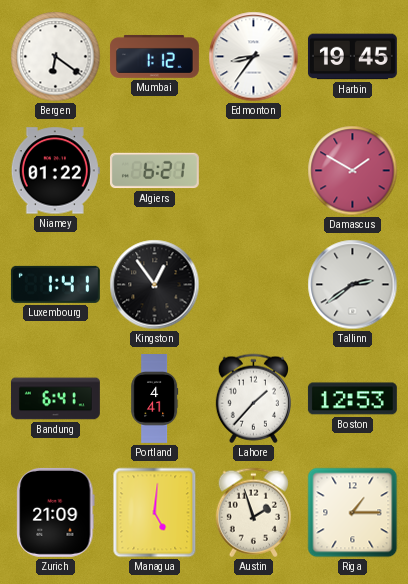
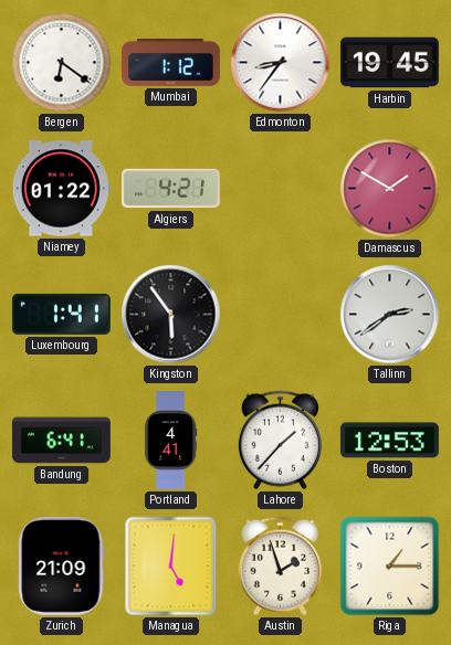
Algiers: 6:21 -> 4:21
Kingston: 12:54 -> 5:54
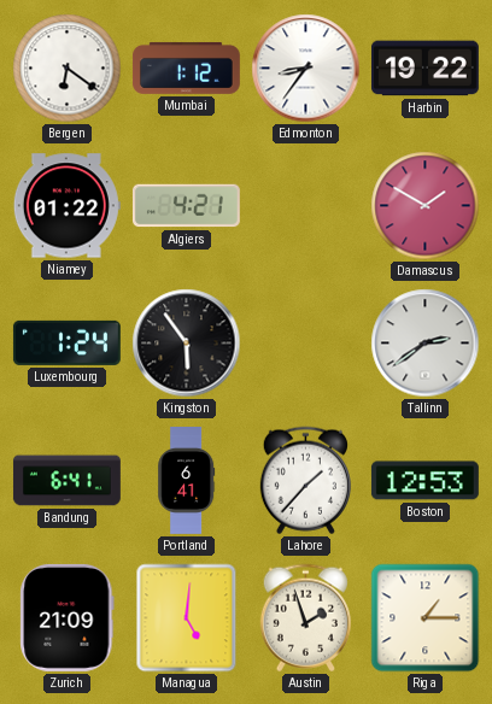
Harbin: 19:45 -> 19:22
Luxembourg: 1:41 -> 1:24
Portland: 4:41 -> 6:41
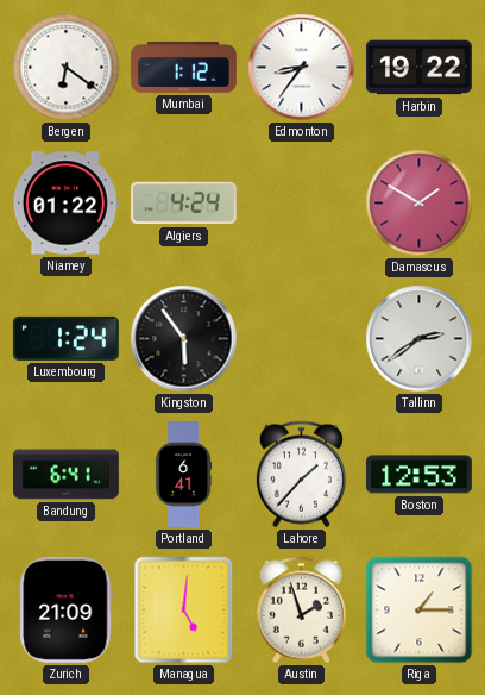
Algiers: 4:21 -> 4:24
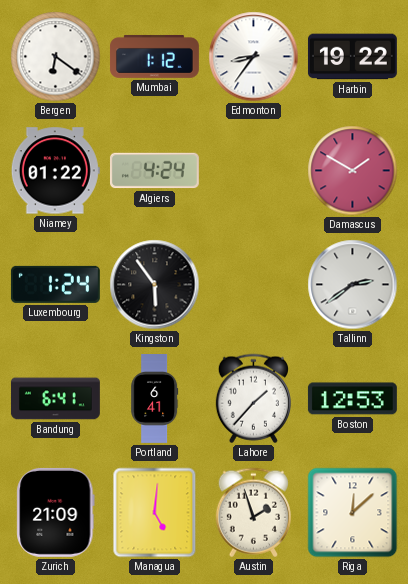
Riga: 1:15 -> 12:08
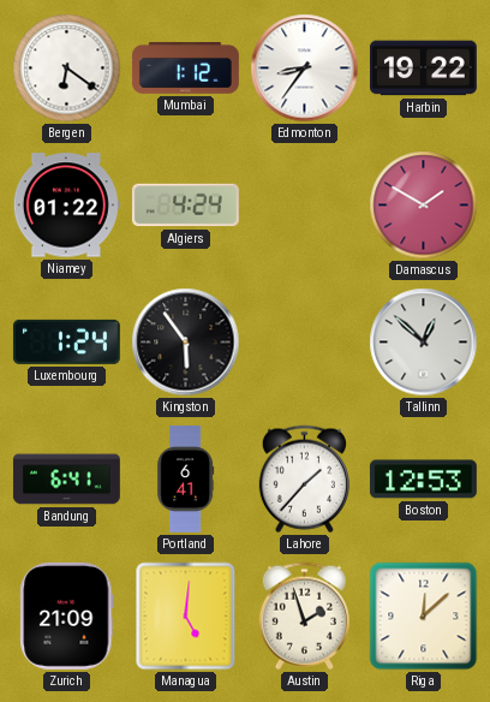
Tallinn: 2:39 -> 12:52
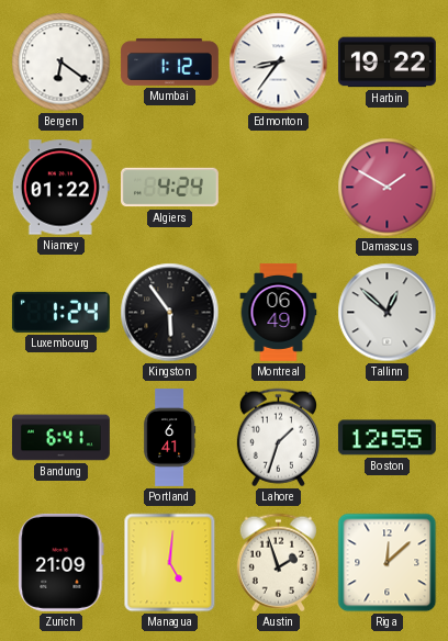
Montreal: none -> 06:49
Lahore: 1:37 -> 1:33
Boston: 12:53 -> 12:55
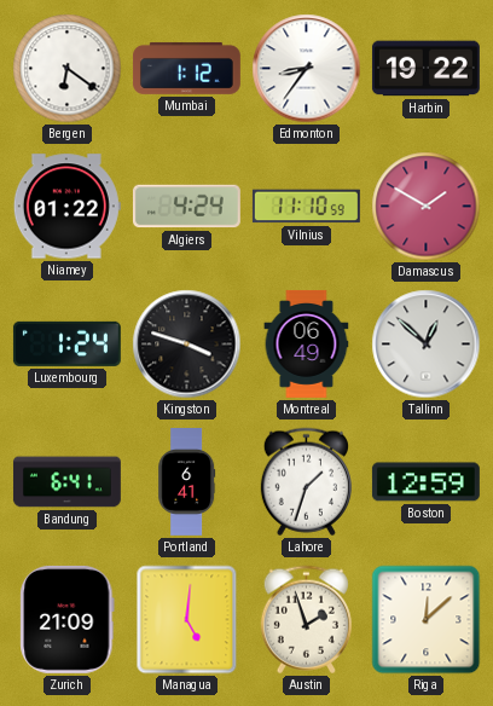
Vilnius: none -> 11:10
Kingston: 5:54 -> 3:48
Boston: 12:55 -> 12:59
